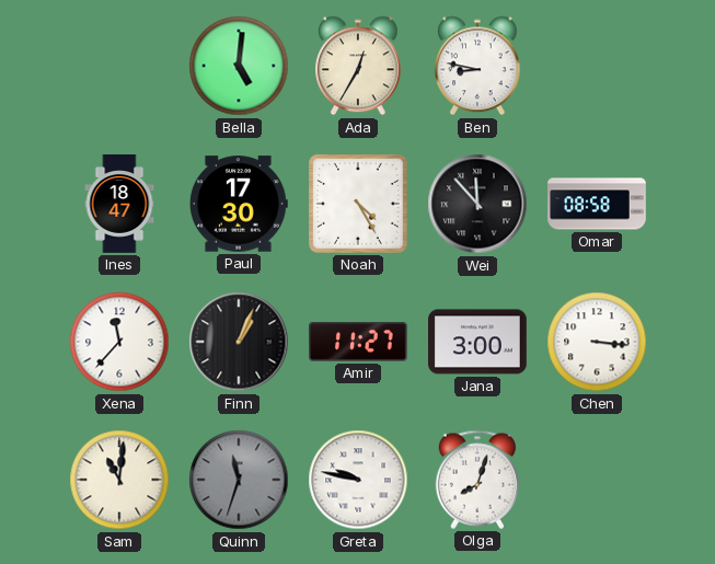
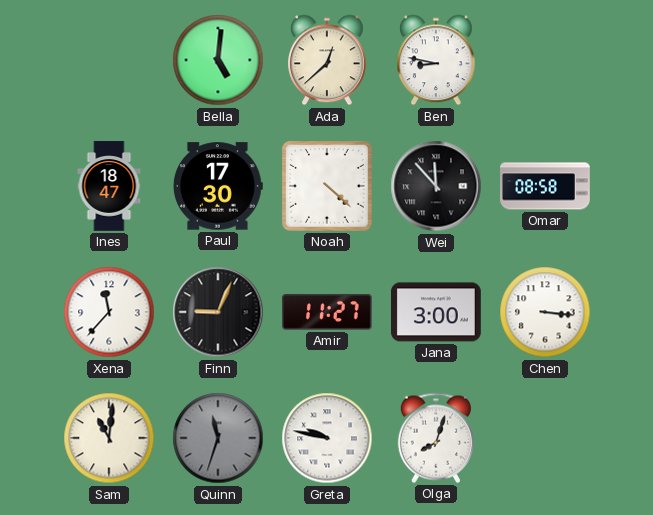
Ada: 12:35 -> 12:38
Noah: 4:25 -> 4:22
Finn: 1:04 -> 9:04
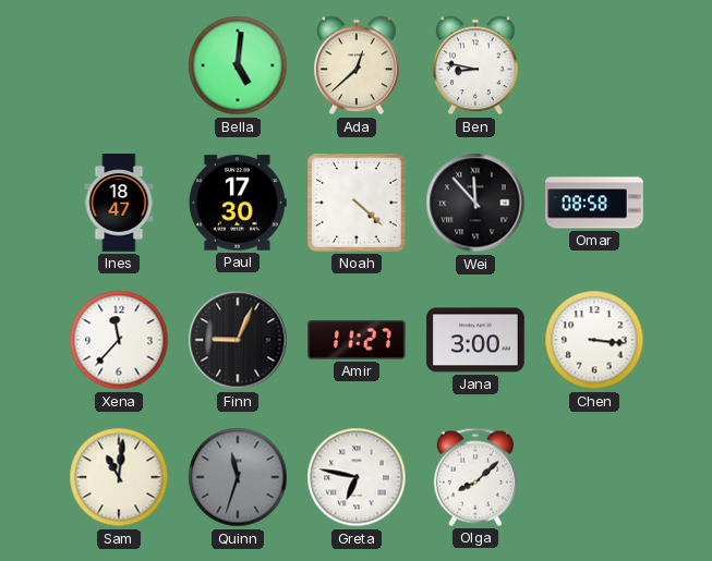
Greta: 9:47 -> 6:47
Olga: 8:03 -> 8:08
